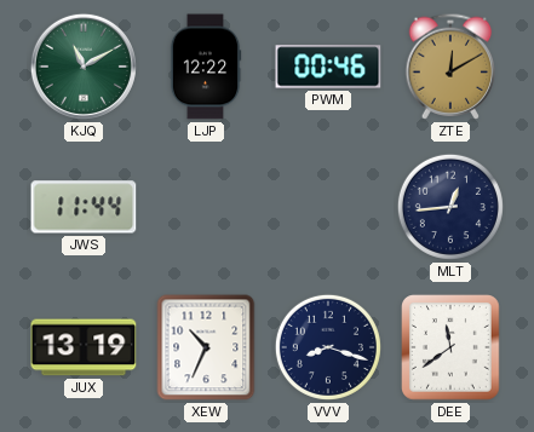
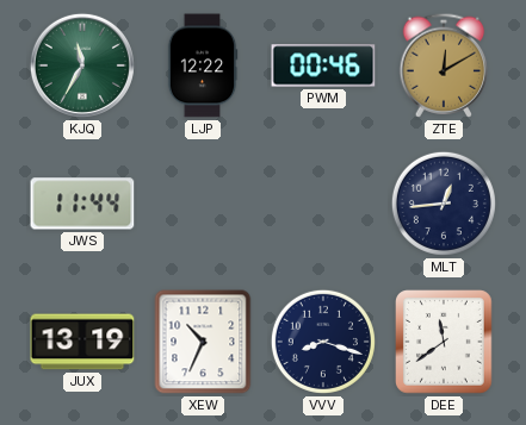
KJQ: 11:10 -> 11:35
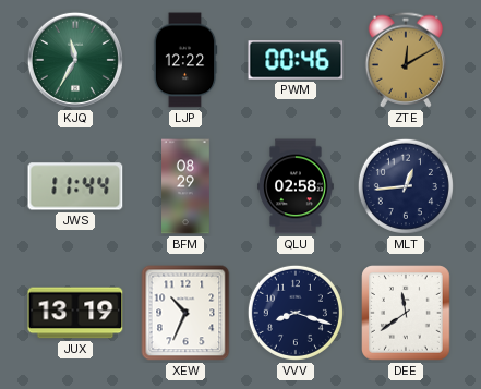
BFM: none -> 08:29
QLU: none -> 02:58
